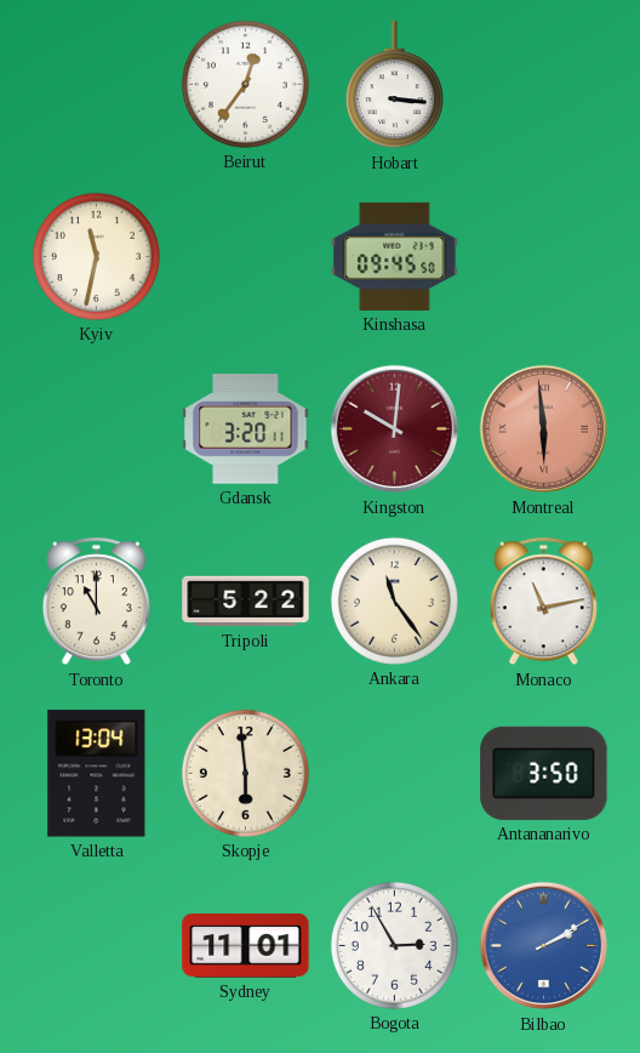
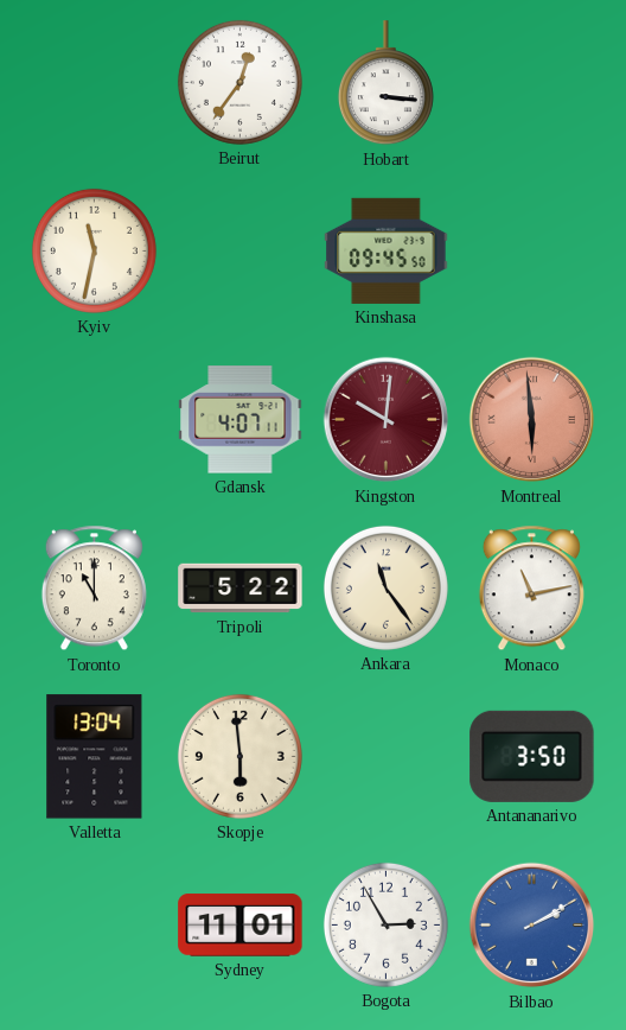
Gdansk: 3:20 -> 4:07
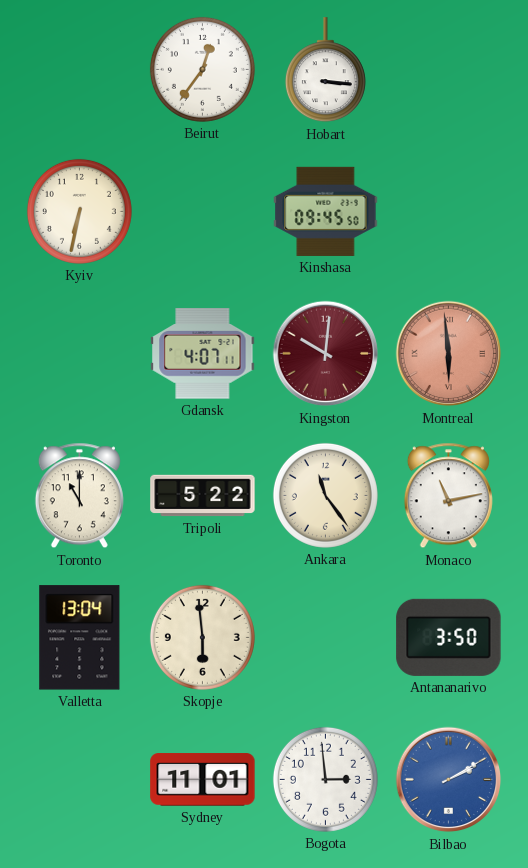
Kyiv: 11:32 -> 6:32
Bogota: 2:55 -> 2:59
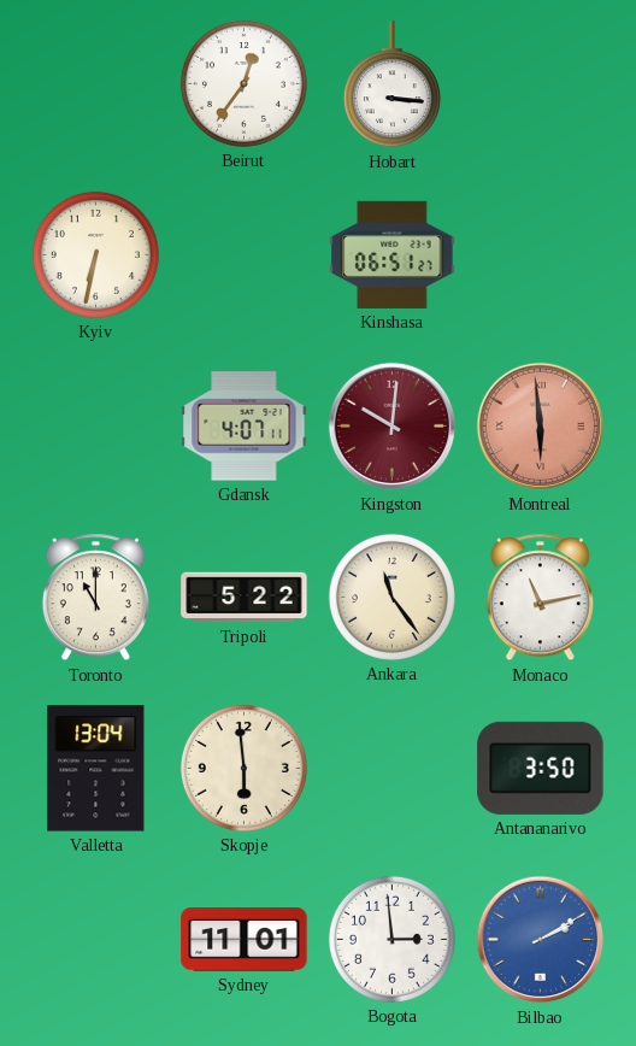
Kinshasa: 09:45 -> 06:51
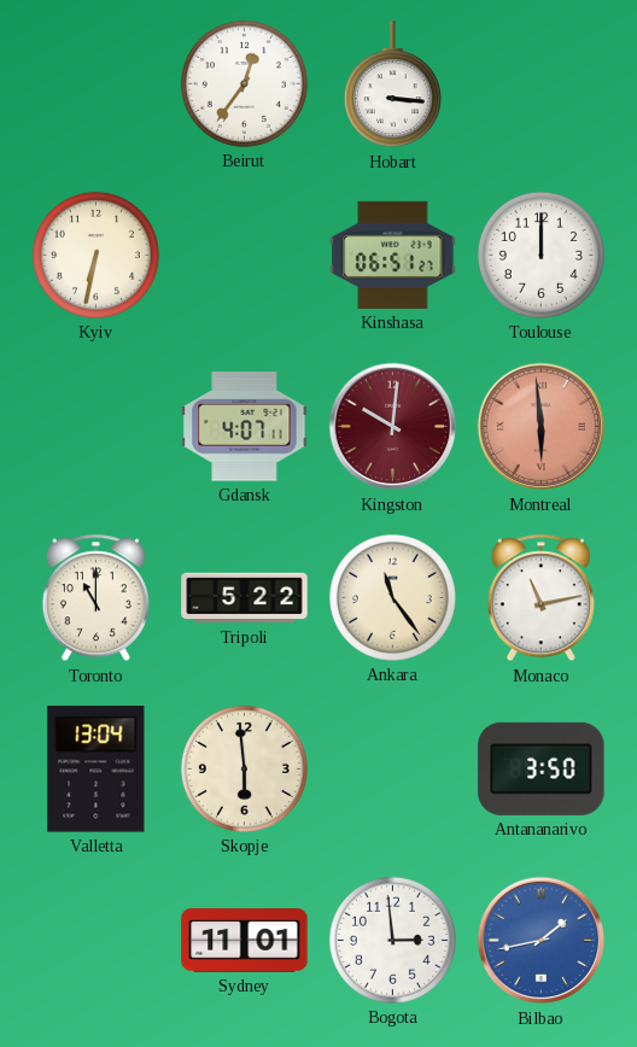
Toulouse: none -> 12:00
Bilbao: 2:10 -> 1:43
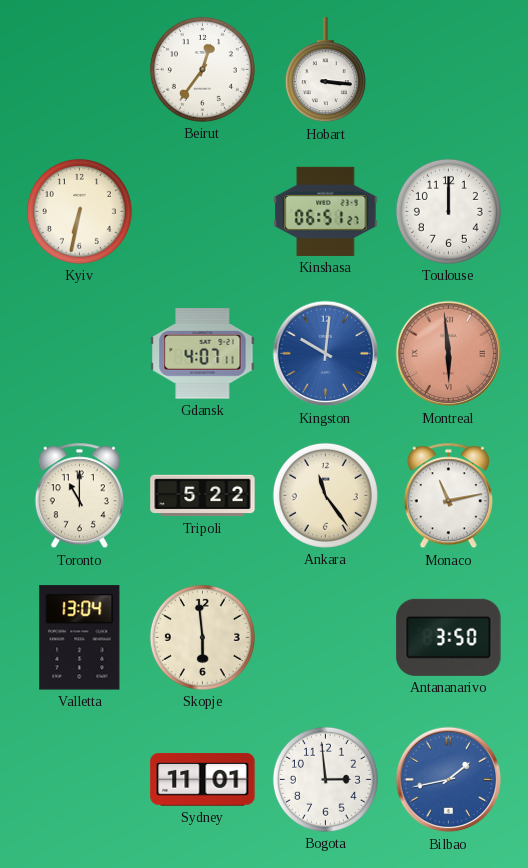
Kingston dial: burgundy -> blue
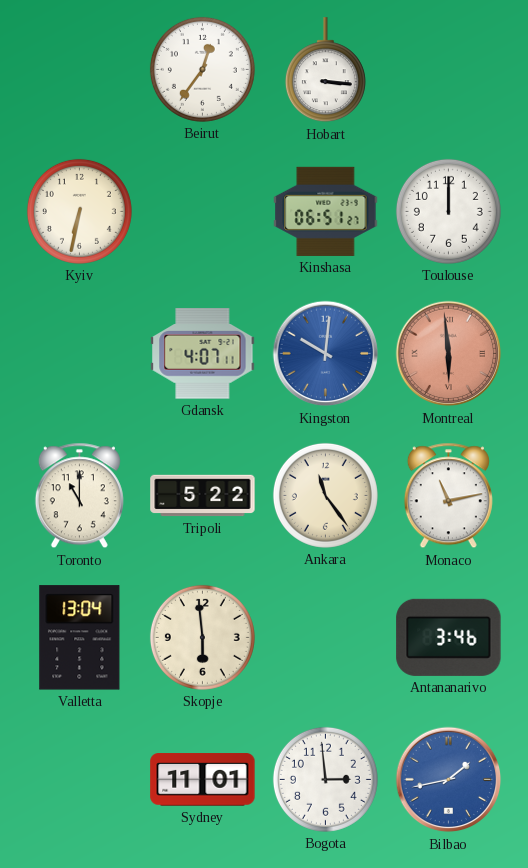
Antananarivo: 3:50 -> 3:46
